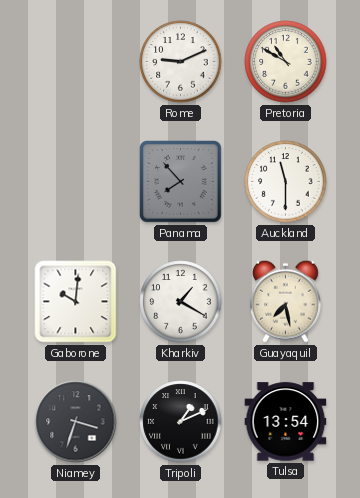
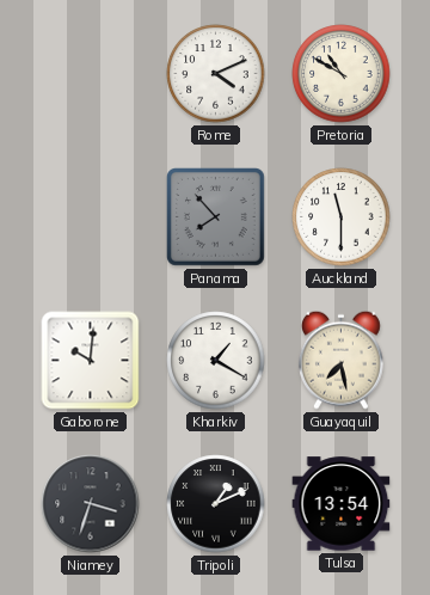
Rome: 9:11 -> 4:11
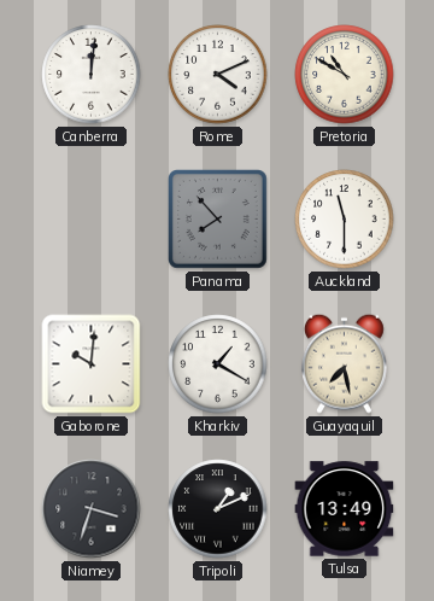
Canberra: none -> 12:01
Tulsa: 13:54 -> 13:49
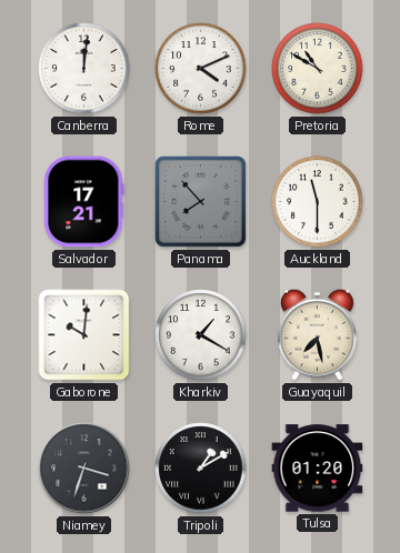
Salvador: none -> 17:21
Tripoli: 1:11 -> 1:10
Tulsa: 13:49 -> 01:20
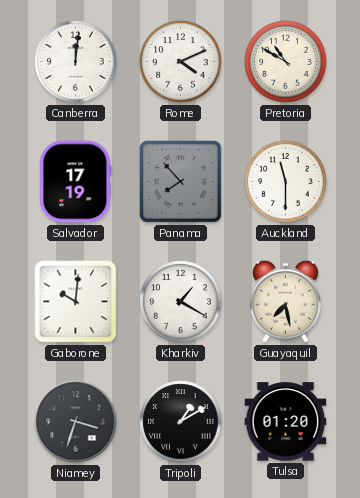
Salvador: 17:21 -> 17:19
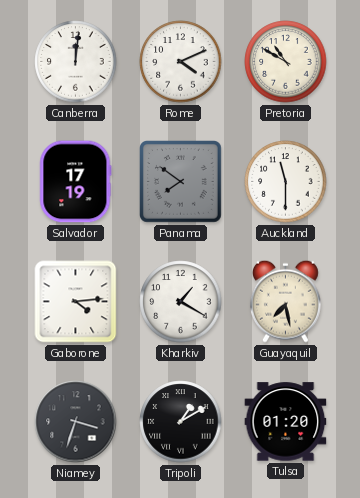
Panama: 7:53 -> 7:51
Gaborone: 10:01 -> 4:14
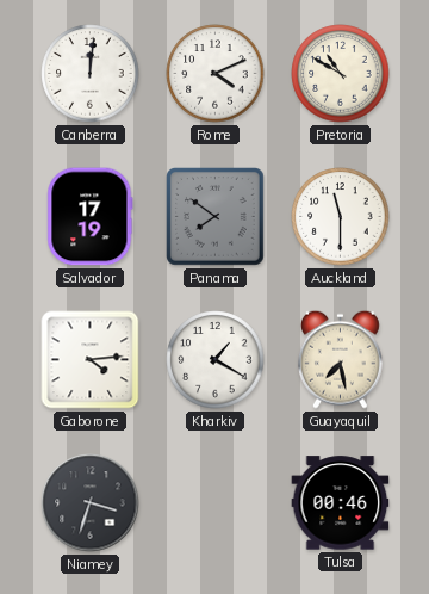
Tripoli: 1:10 -> none
Tulsa: 01:20 -> 00:46
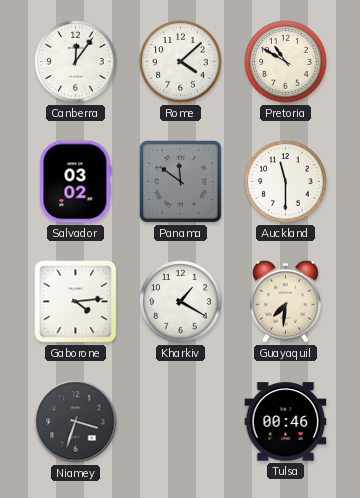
Canberra: 12:01 -> 12:06
Rome: 4:11 -> 4:08
Salvador: 17:19 -> 03:02
Panama: 7:51 -> 11:51
Guayaquil: 7:28 -> 7:31
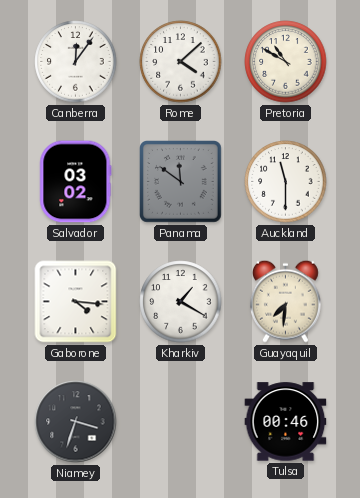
Gaborone: 4:14 -> 4:16
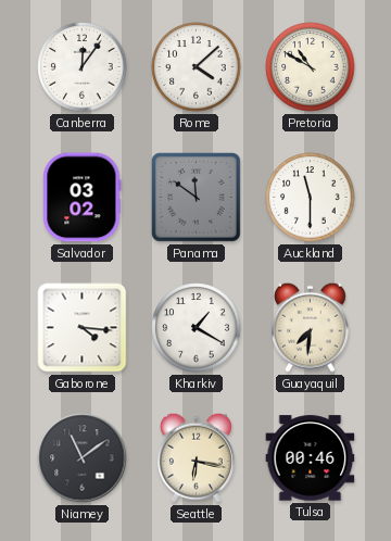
Niamey: 3:33 -> 11:09
Seattle: none -> 6:17
